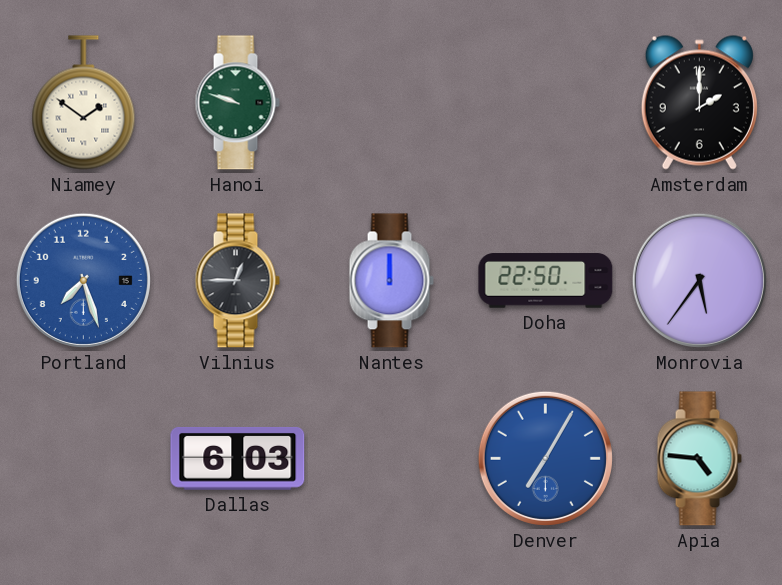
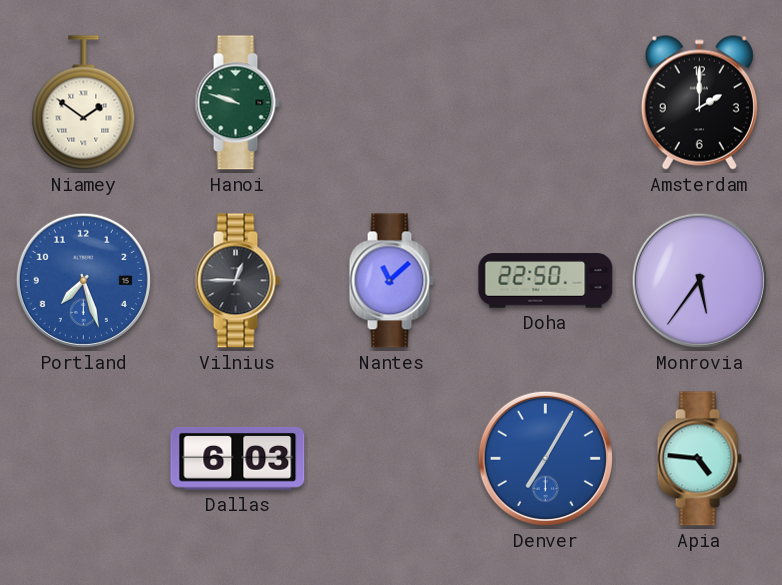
Nantes: 12:00 -> 11:08
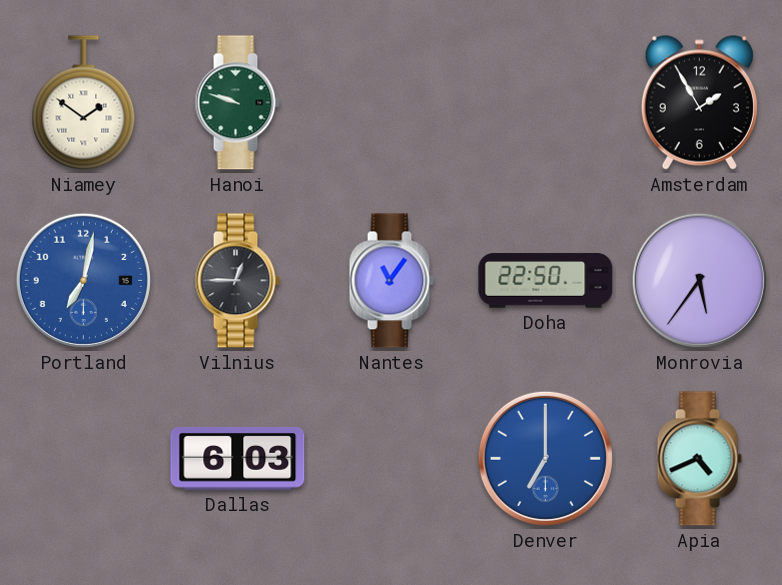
Amsterdam: 2:00 -> 1:55
Portland: 7:27 -> 7:02
Nantes: 11:08 -> 11:06
Denver: 7:05 -> 7:00
Apia: 4:46 -> 4:41
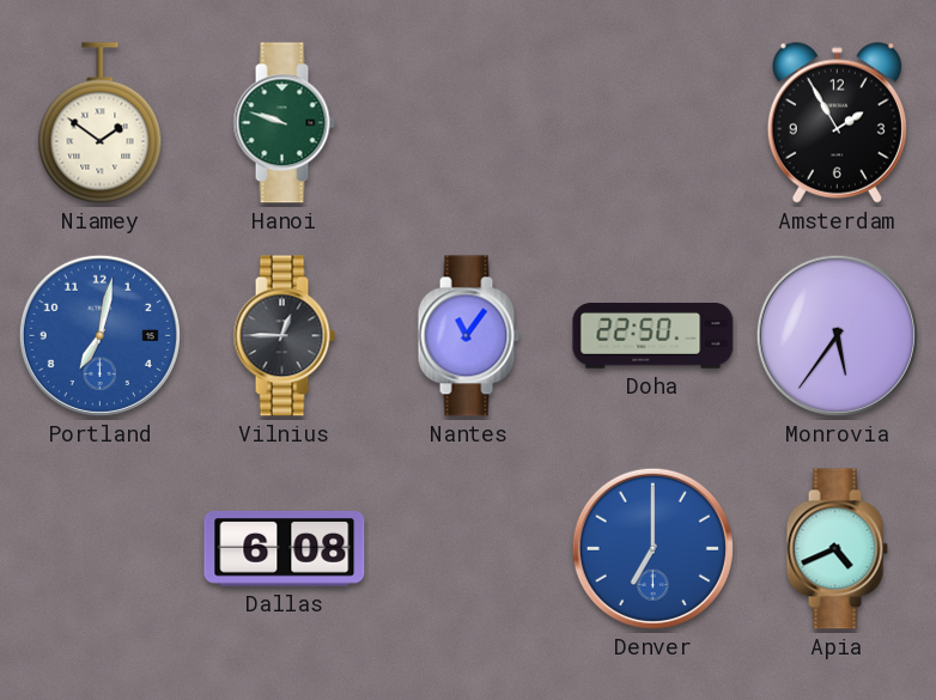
Dallas: 6:03 -> 6:08
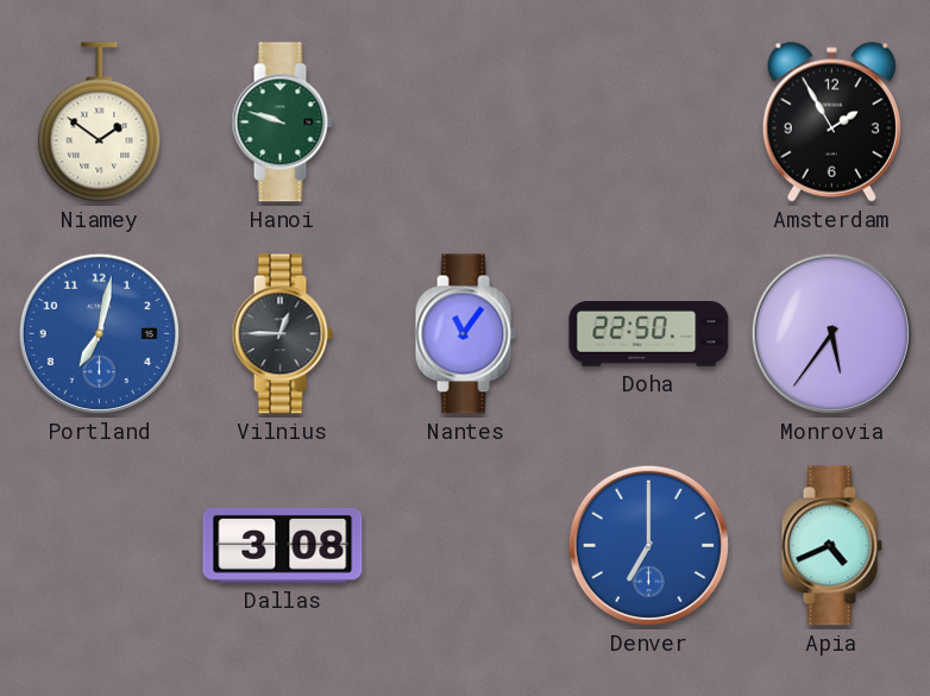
Dallas: 6:08 -> 3:08
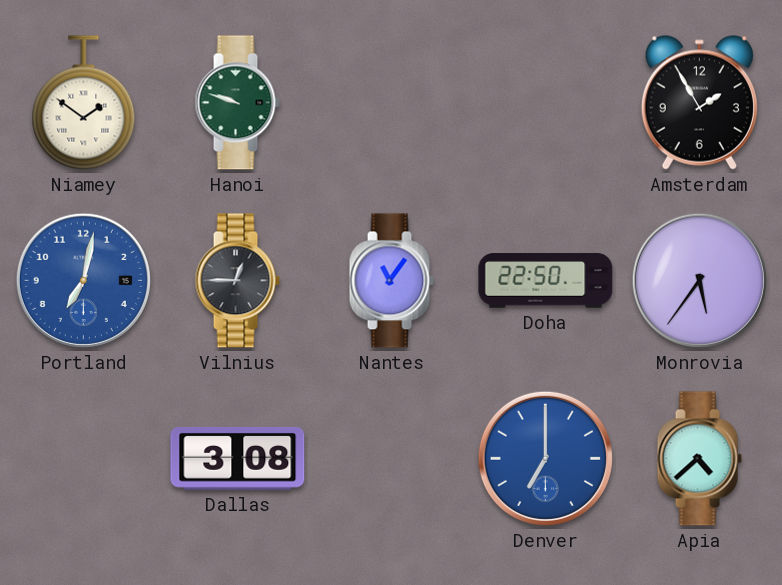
Apia: 4:41 -> 4:38
